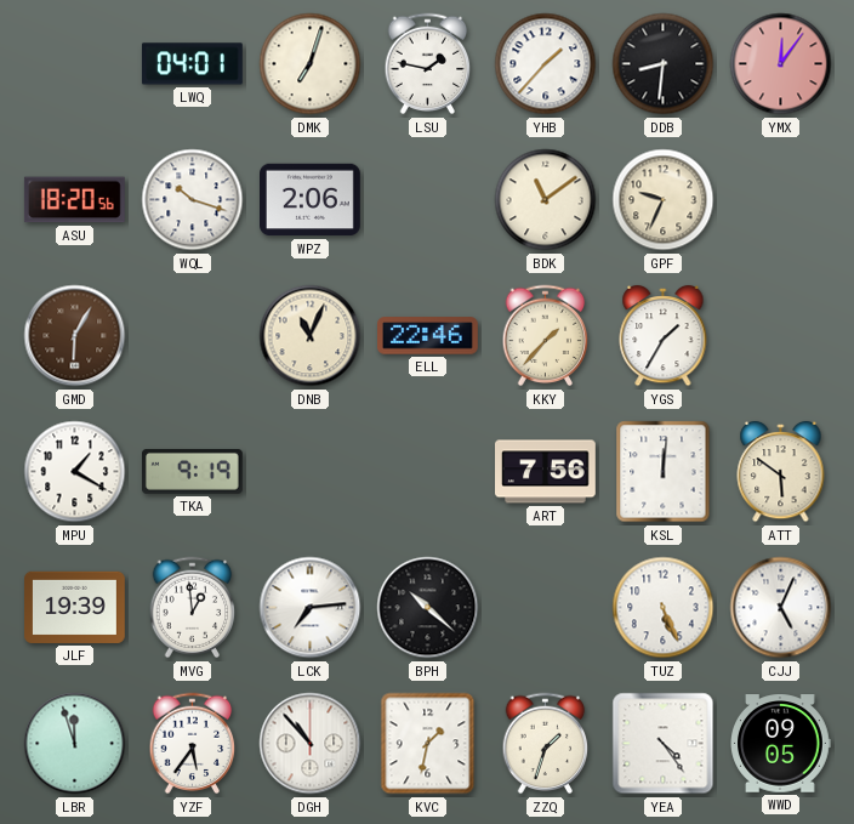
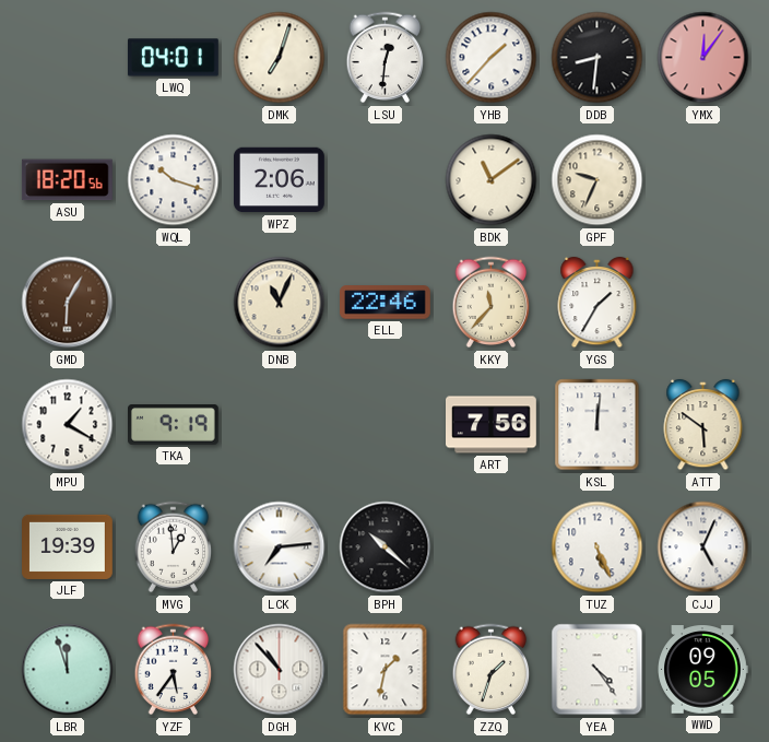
LSU: 1:47 -> 12:31
KKY: 1:37 -> 11:37
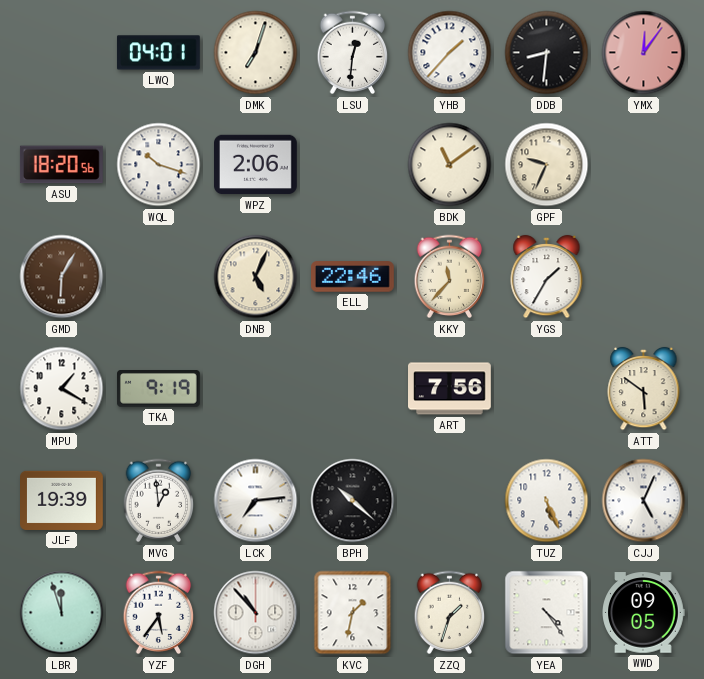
DNB: 11:04 -> 5:04
KSL: 12:01 -> none
